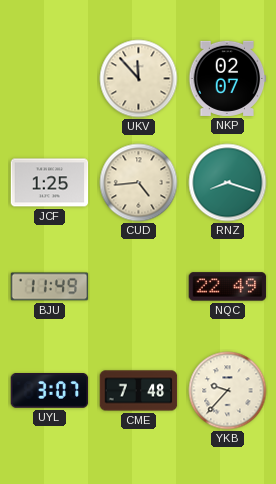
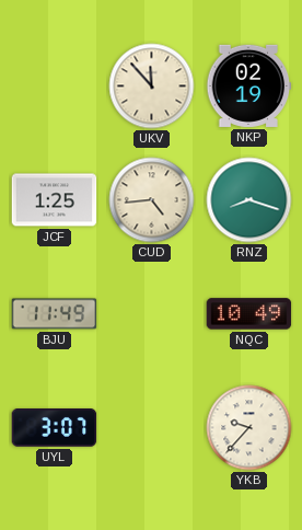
NKP: 02:07 -> 02:19
NQC: 22:49 -> 10:49
CME: 7:48 -> none
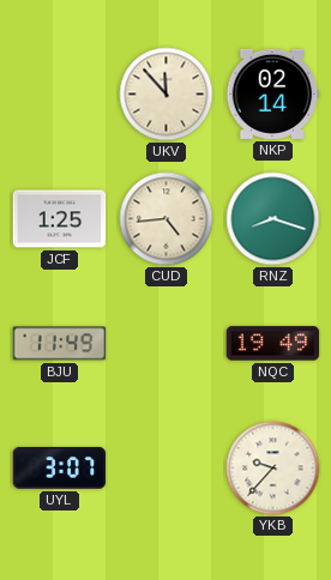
NKP: 02:19 -> 02:14
NQC: 10:49 -> 19:49
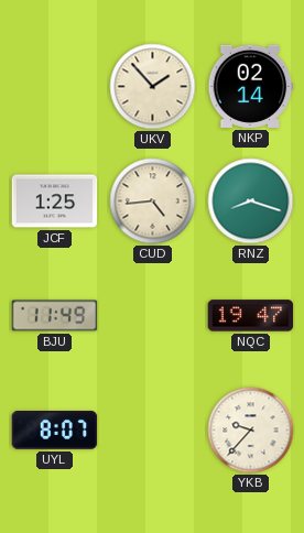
UKV: 11:53 -> 1:53
NQC: 19:49 -> 19:47
UYL: 3:07 -> 8:07
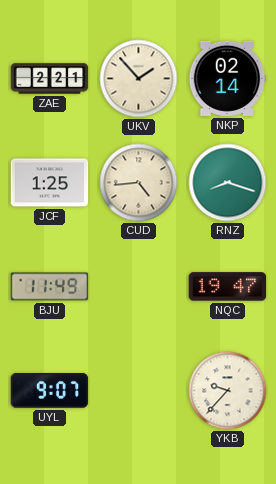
ZAE: none -> 2:21
UYL: 8:07 -> 9:07
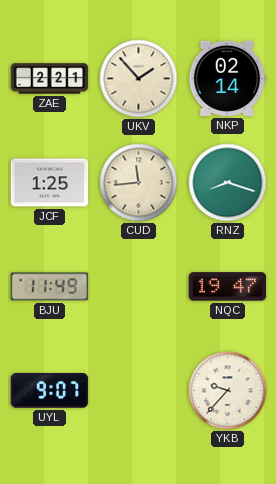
CUD: 4:44 -> 11:44
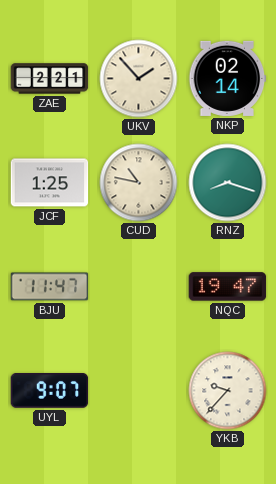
CUD: 11:44 -> 10:47
BJU: 11:49 -> 11:47
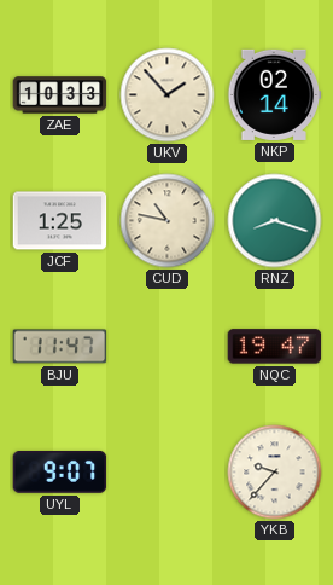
ZAE: 2:21 -> 10:33
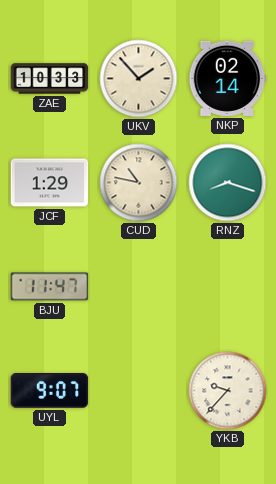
JCF: 1:25 -> 1:29
NQC: 19:47 -> none
